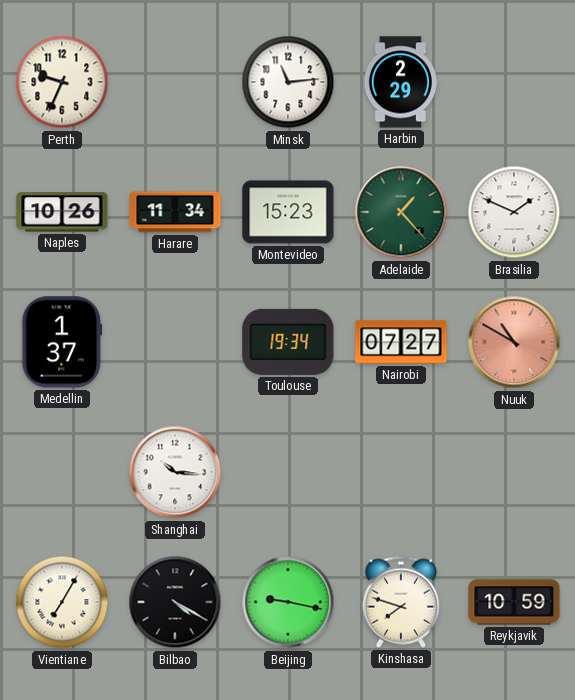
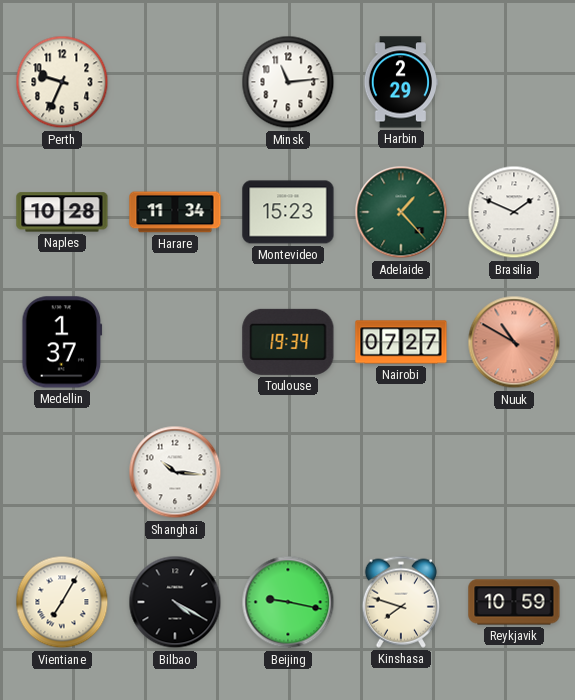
Naples: 10:26 -> 10:28
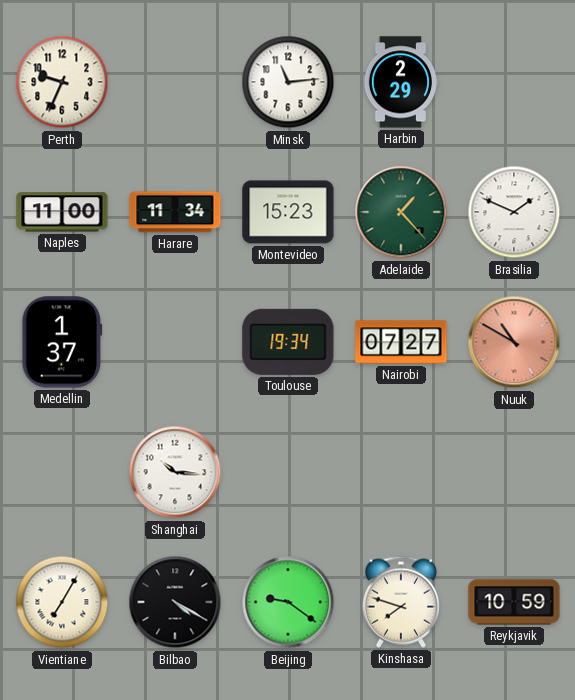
Naples: 10:28 -> 11:00
Beijing: 9:17 -> 9:21
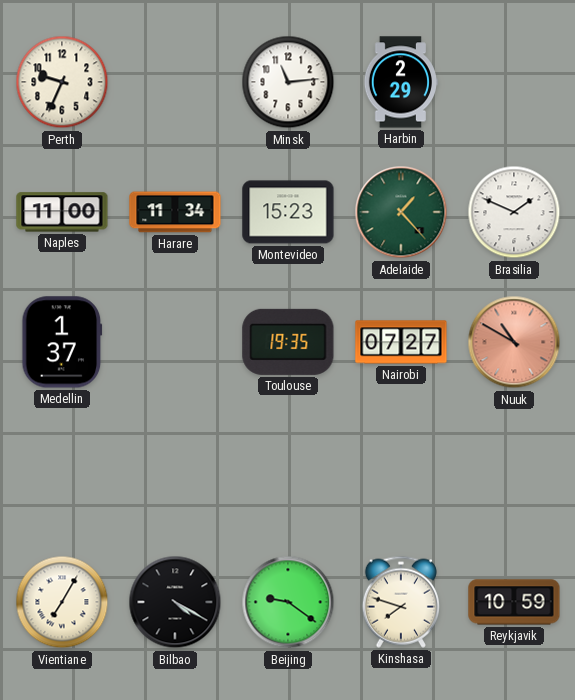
Toulouse: 19:34 -> 19:35
Shanghai: 10:16 -> none
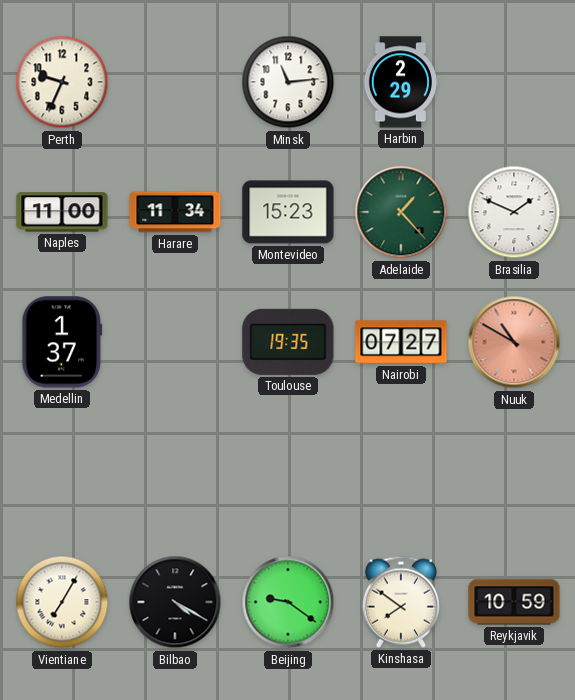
Kinshasa: 7:48 -> 7:51
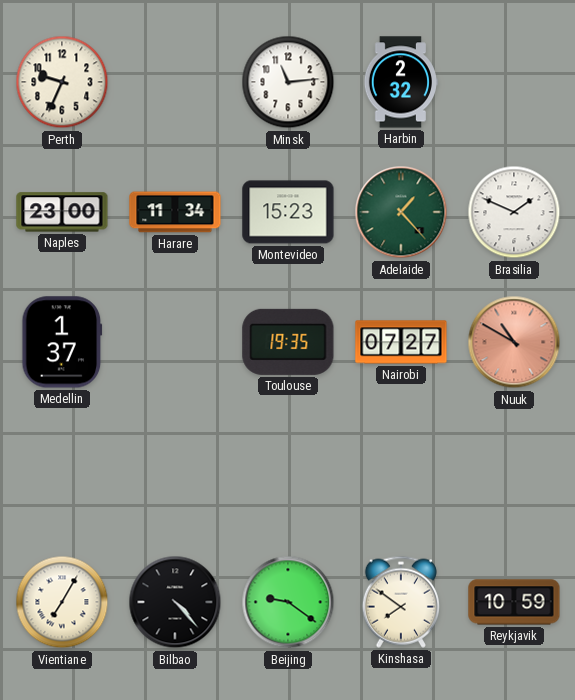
Harbin: 2:29 -> 2:32
Naples: 11:00 -> 23:00
Bilbao: 4:20 -> 4:23
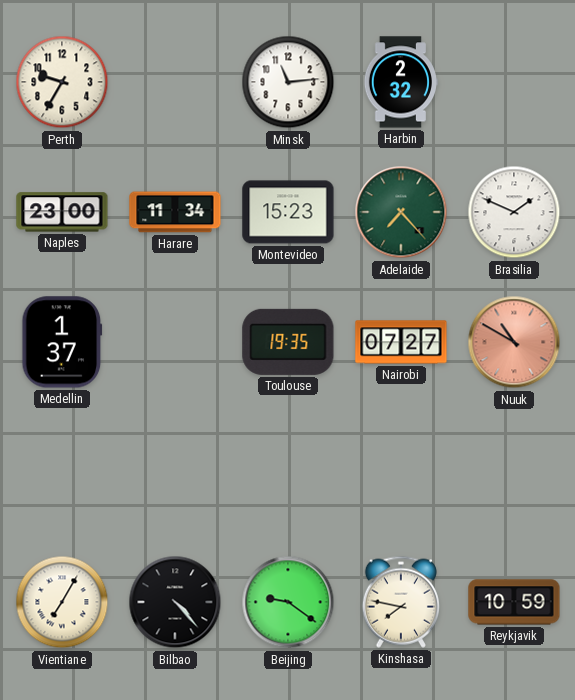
Perth: 9:34 -> 9:35
Adelaide: 1:23 -> 7:23
Kinshasa: 7:51 -> 7:47
